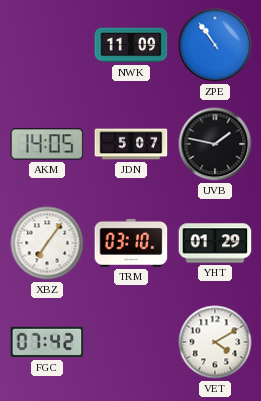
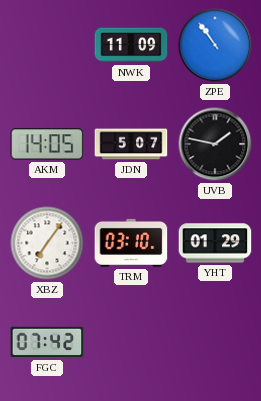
VET: 4:10 -> none
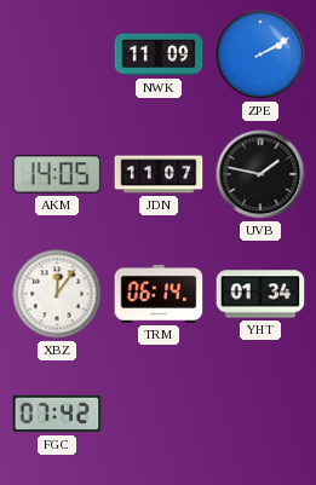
ZPE: 10:54 -> 2:10
JDN: 5:07 -> 11:07
XBZ: 7:06 -> 12:06
TRM: 03:10 -> 06:14
YHT: 01:29 -> 01:34
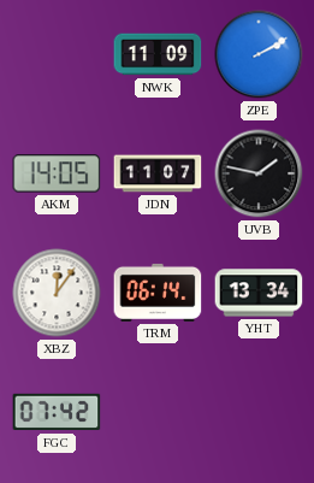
YHT: 01:34 -> 13:34
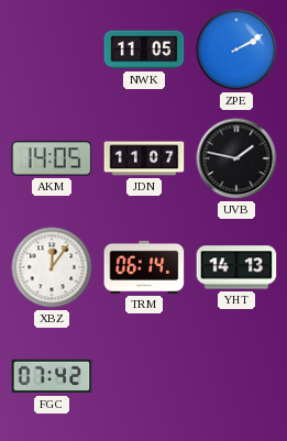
NWK: 11:09 -> 11:05
YHT: 13:34 -> 14:13
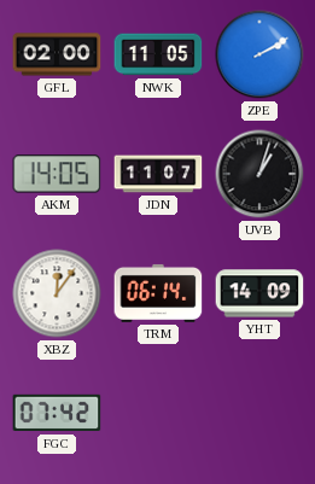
GFL: none -> 02:00
UVB: 1:47 -> 1:03
YHT: 14:13 -> 14:09
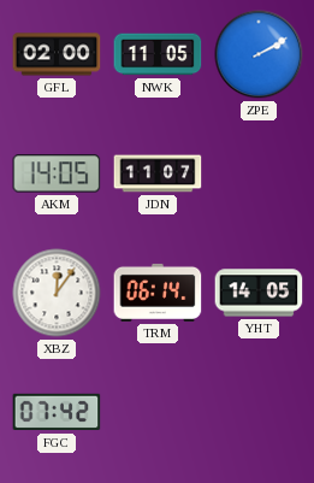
UVB: 1:03 -> none
YHT: 14:09 -> 14:05
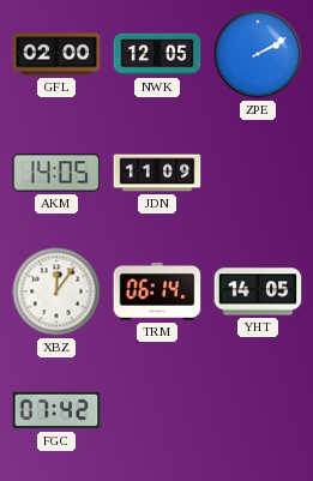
NWK: 11:05 -> 12:05
JDN: 11:07 -> 11:09
